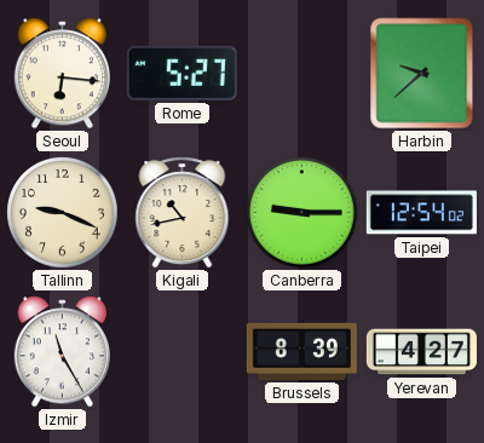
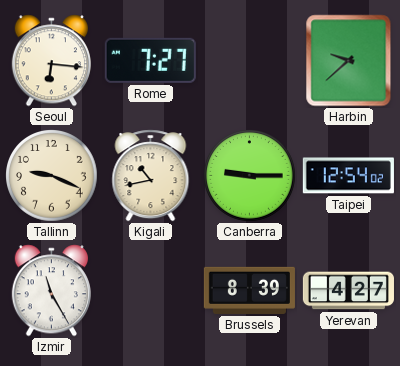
Rome: 5:27 -> 7:27
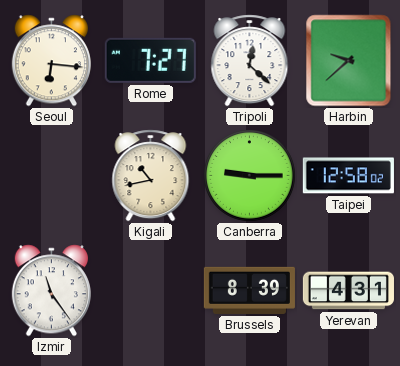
Tripoli: none -> 12:22
Tallinn: 9:19 -> none
Taipei: 12:54 -> 12:58
Izmir: 11:25 -> 11:24
Yerevan: 4:27 -> 4:31
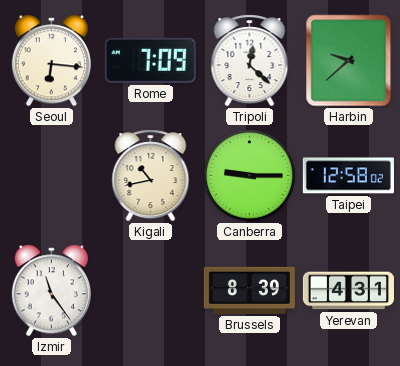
Rome: 7:27 -> 7:09
